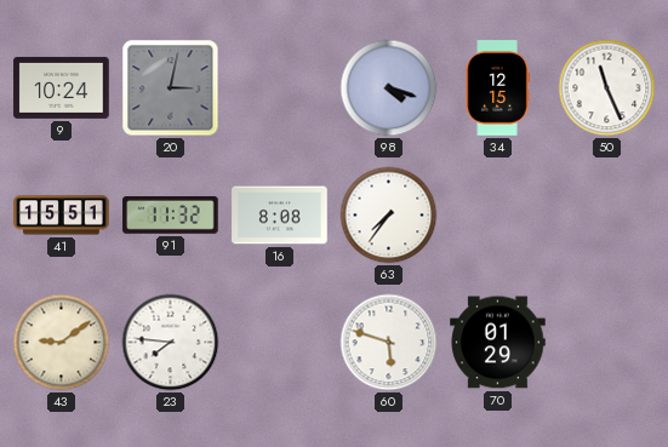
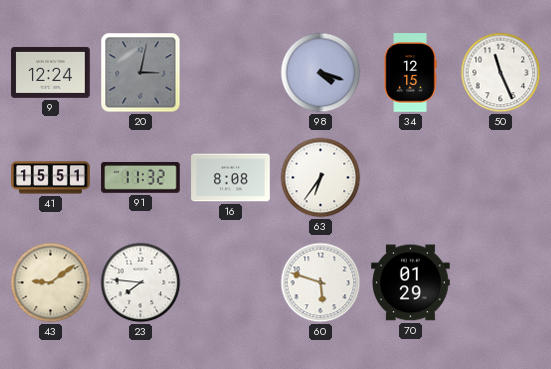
9: 10:24 -> 12:24
63: 7:36 -> 6:36
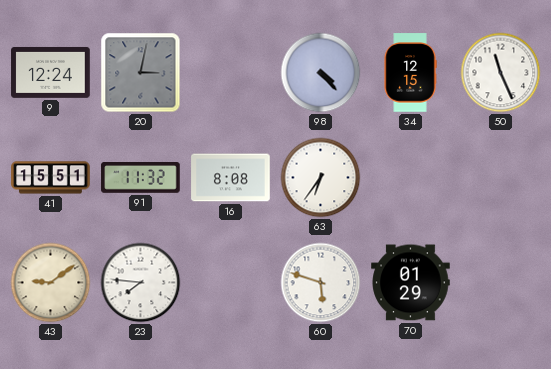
98: 4:18 -> 4:23
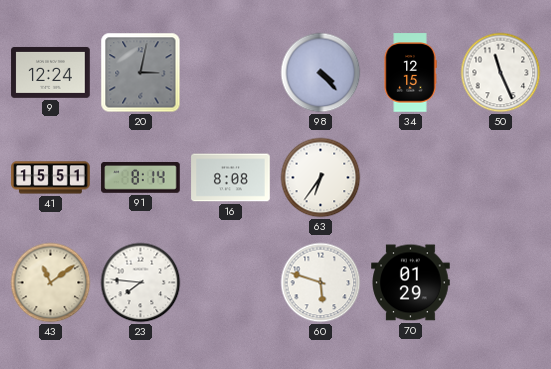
91: 11:32 -> 8:14
43: 9:09 -> 11:09
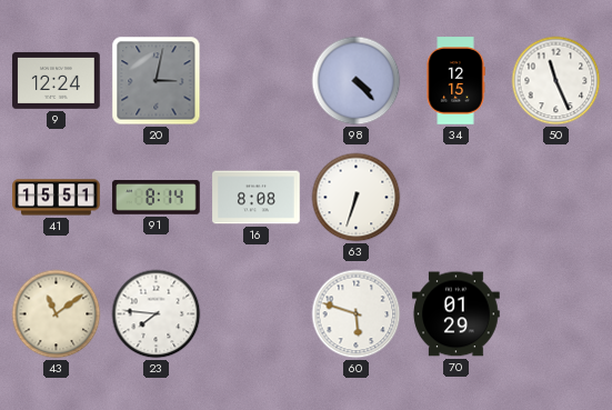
63: 6:36 -> 6:33
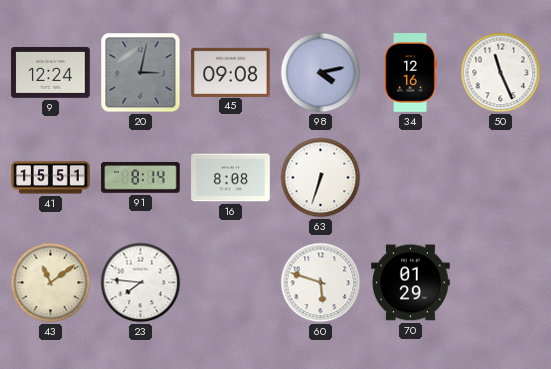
45: none -> 09:08
98: 4:23 -> 4:13
34: 12:15 -> 12:16
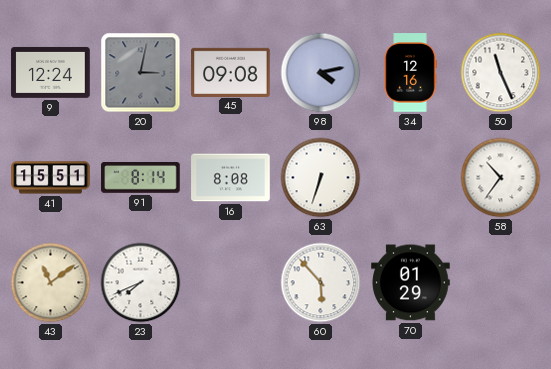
58: none -> 10:36
23: 7:46 -> 7:41
60: 5:48 -> 5:53
